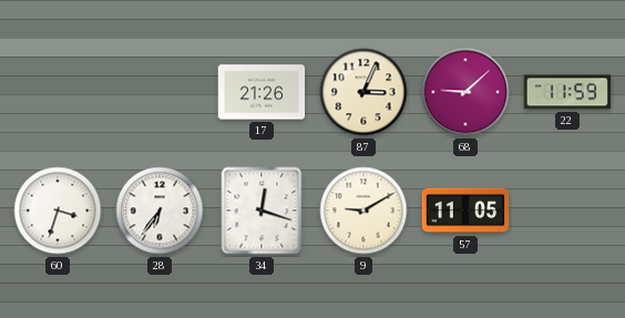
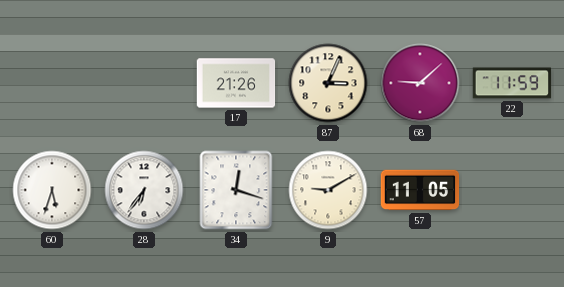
60: 3:33 -> 5:33
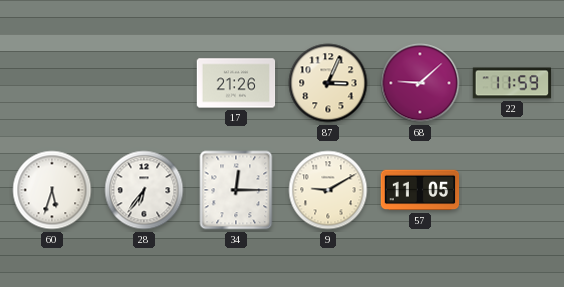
34: 12:18 -> 12:15
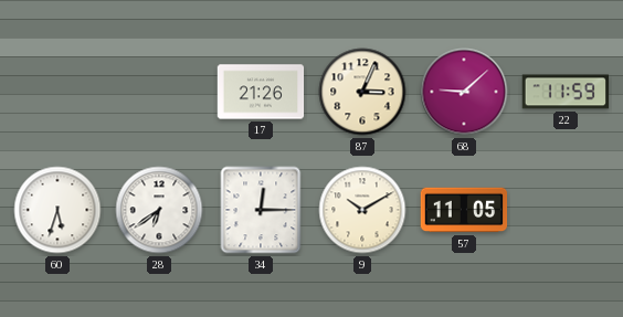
28: 6:36 -> 6:39
9: 9:10 -> 10:10
